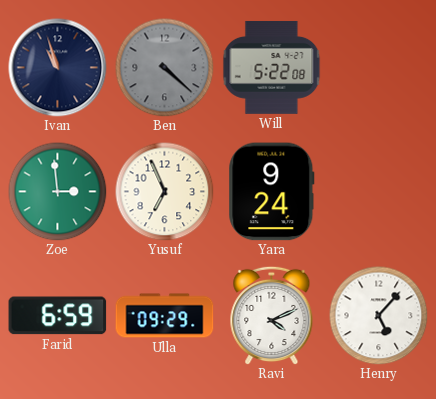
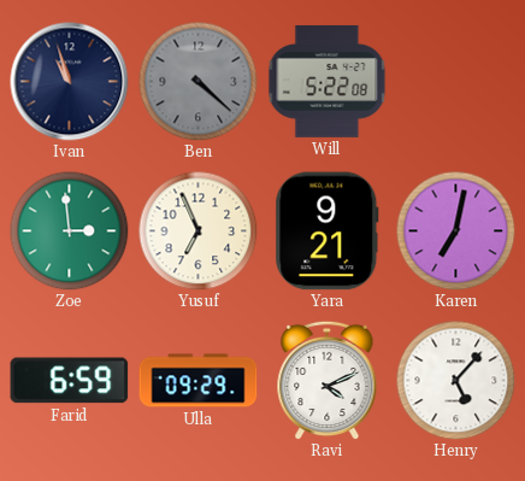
Yara: 9:24 -> 9:21
Karen: none -> 7:02
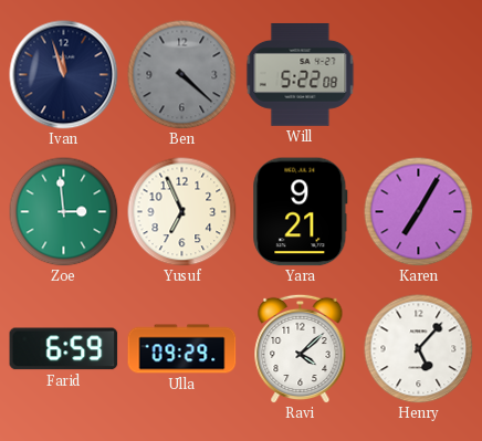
Ivan: 10:57 -> 11:57
Karen: 7:02 -> 7:05
Ravi: 4:11 -> 4:08
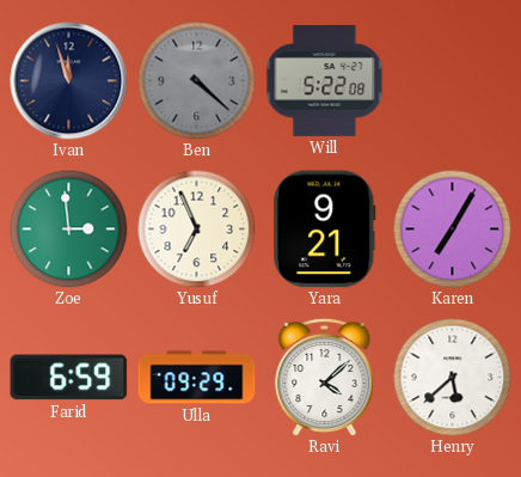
Henry: 5:07 -> 5:38
